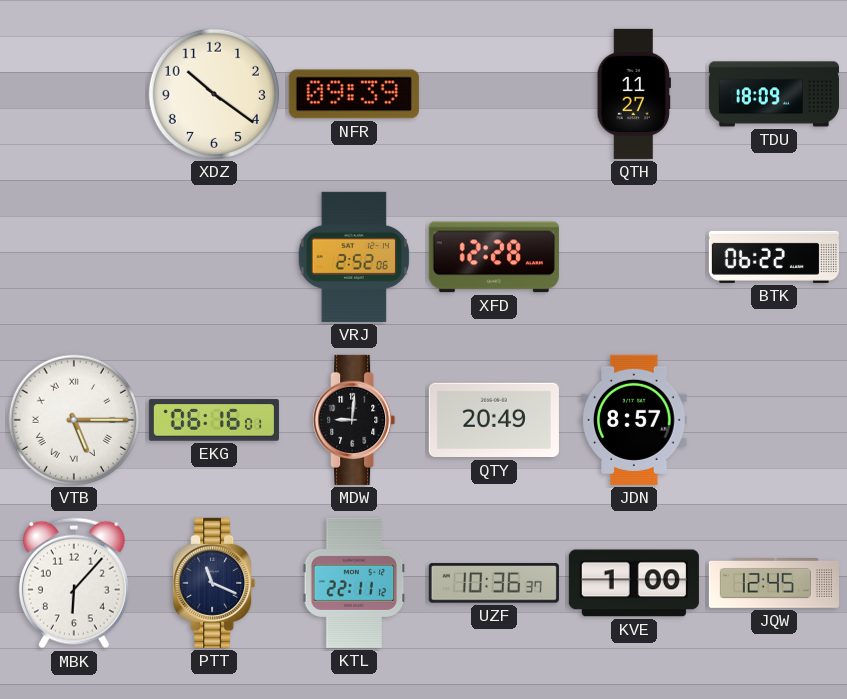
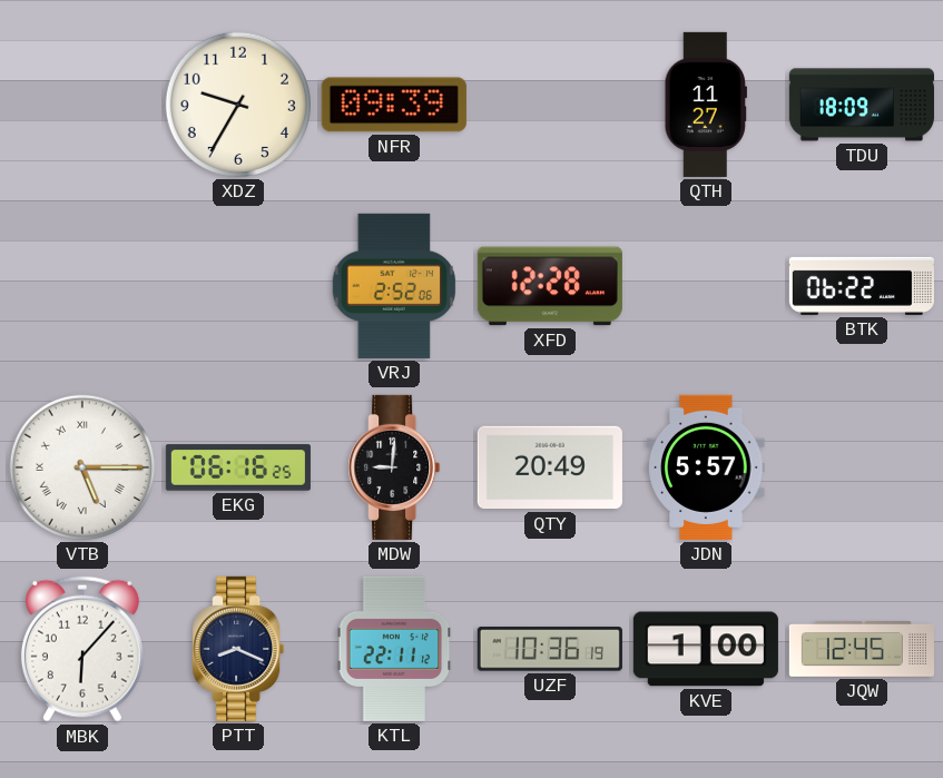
XDZ: 10:21 -> 9:35
EKG: 06:16:01 -> 06:16:25
JDN: 8:57 -> 5:57
PTT: 11:19 -> 8:19
UZF: 10:36:37 -> 10:36:19
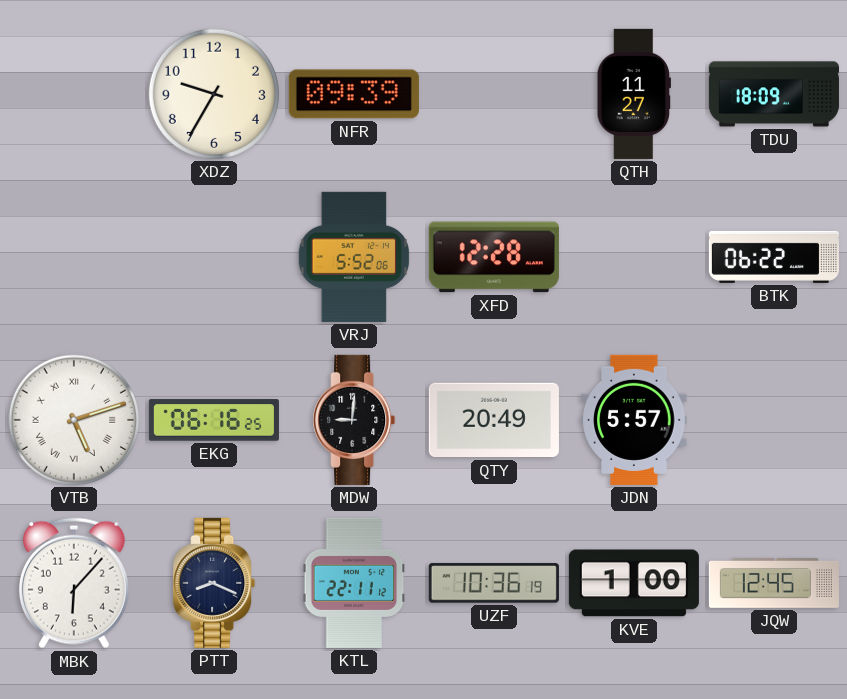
VRJ: 2:52 -> 5:52
VTB: 5:15 -> 5:12
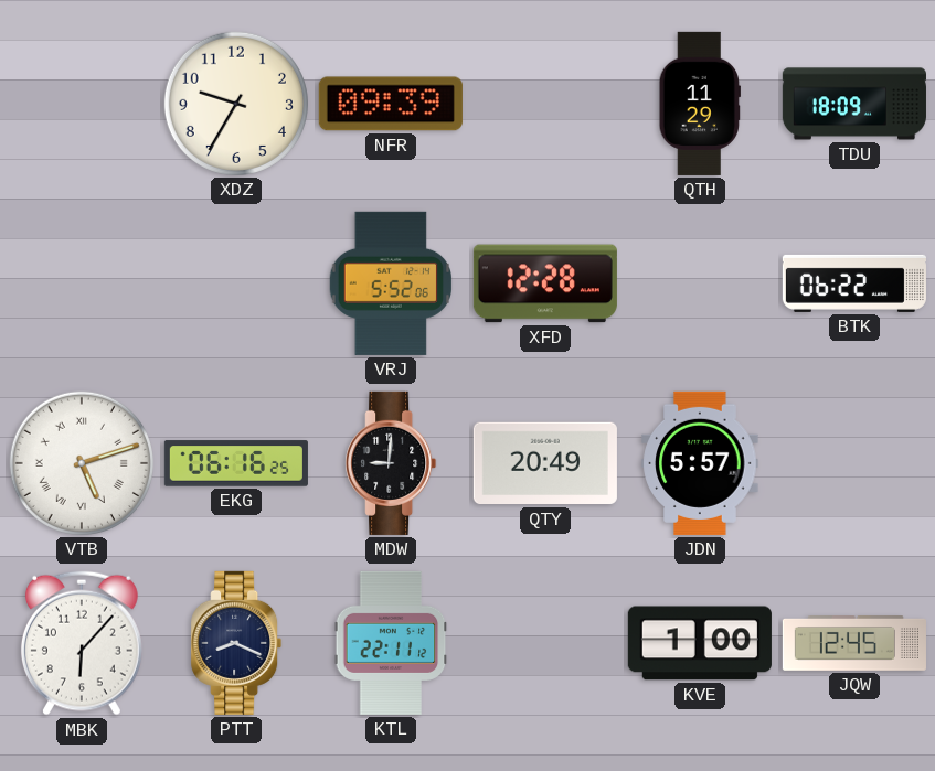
QTH: 11:27 -> 11:29
UZF: 10:36 -> none
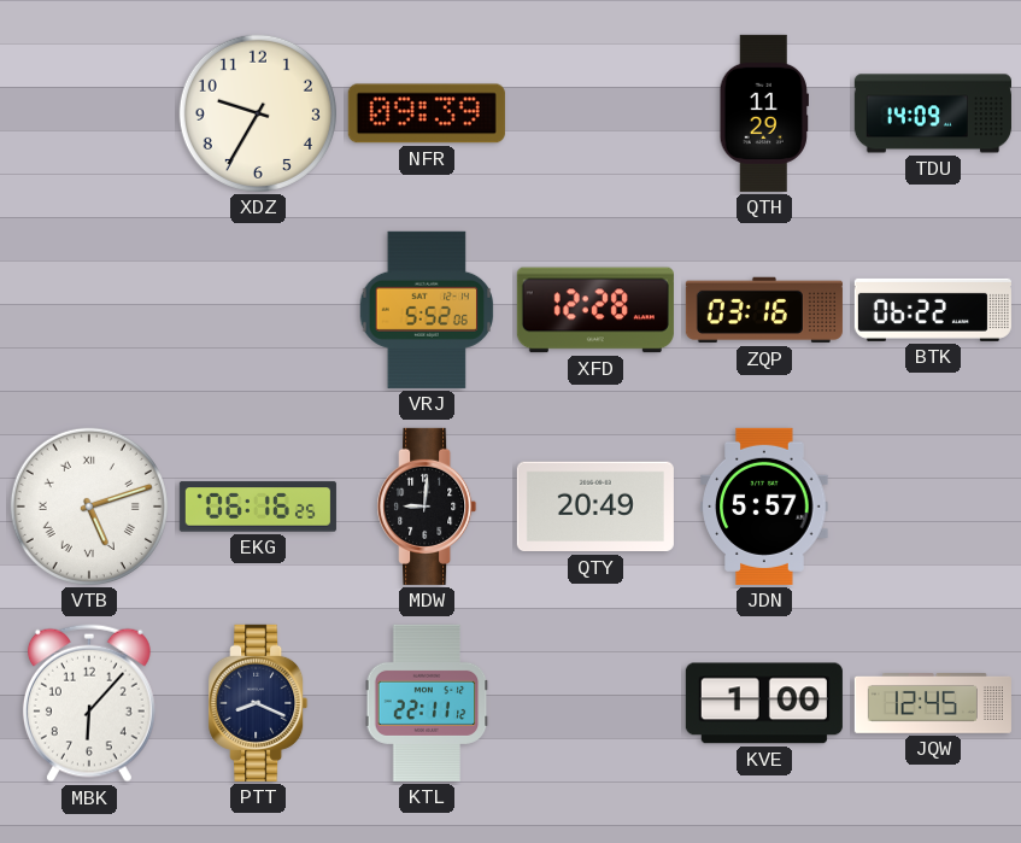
TDU: 18:09 -> 14:09
ZQP: none -> 03:16
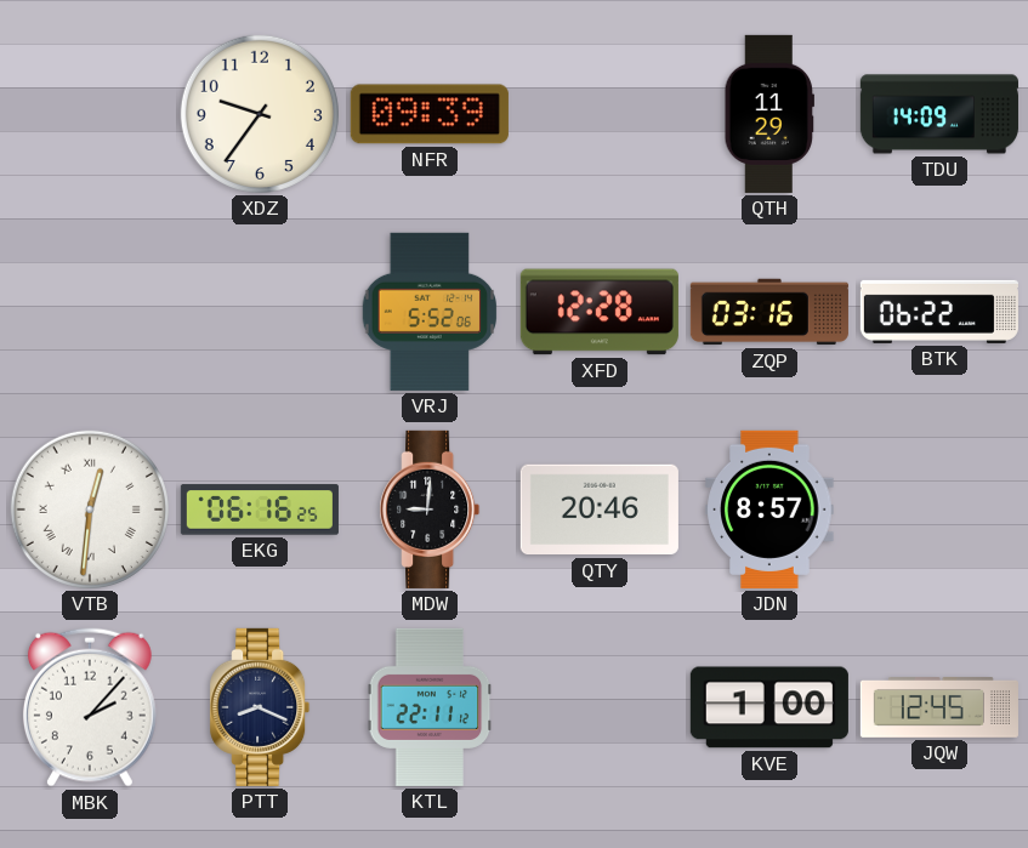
XDZ: 9:35 -> 9:36
VTB: 5:12 -> 12:31
QTY: 20:49 -> 20:46
JDN: 5:57 -> 8:57
MBK: 6:07 -> 2:07
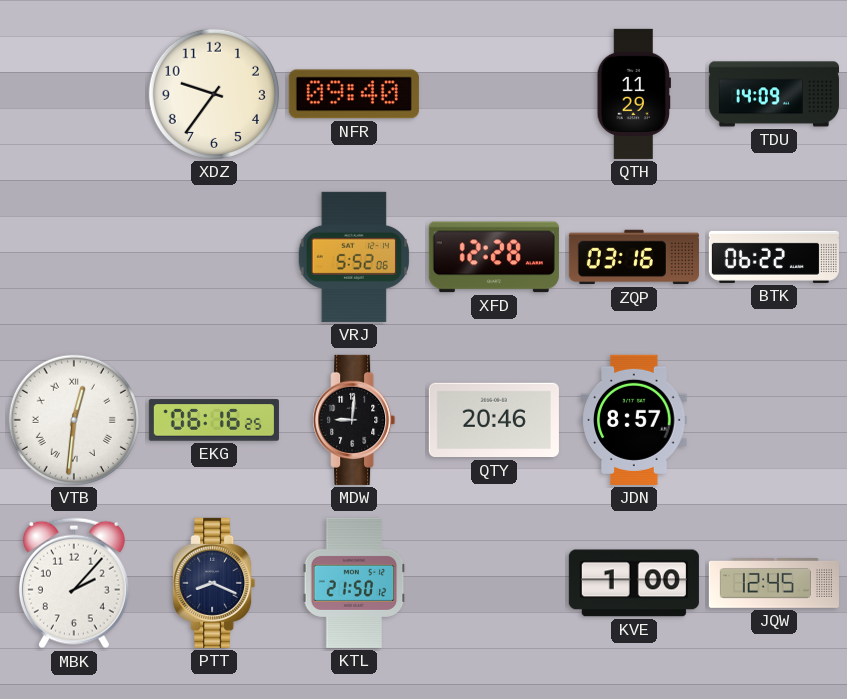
NFR: 09:39 -> 09:40
KTL: 22:11 -> 21:50
